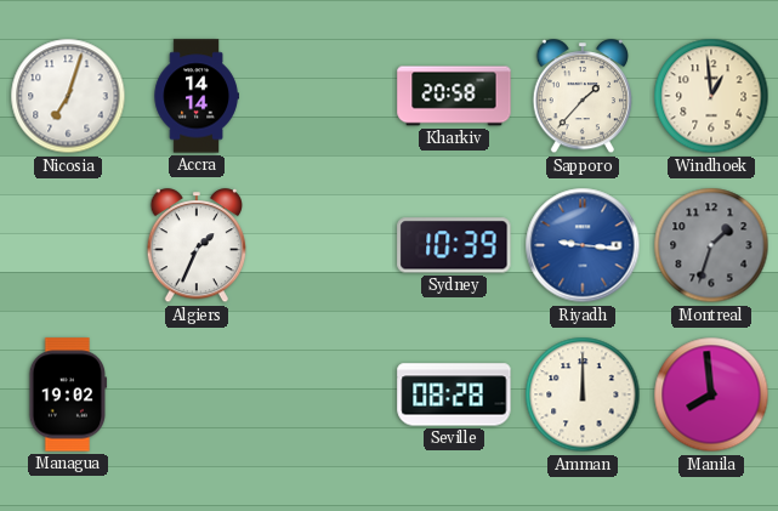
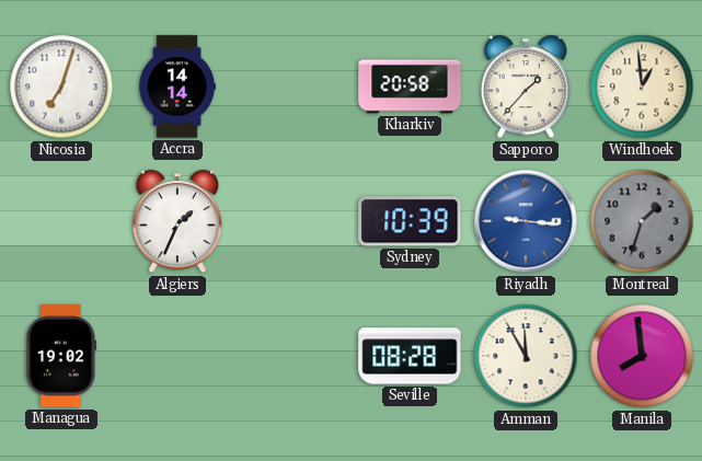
Amman: 12:00 -> 11:55
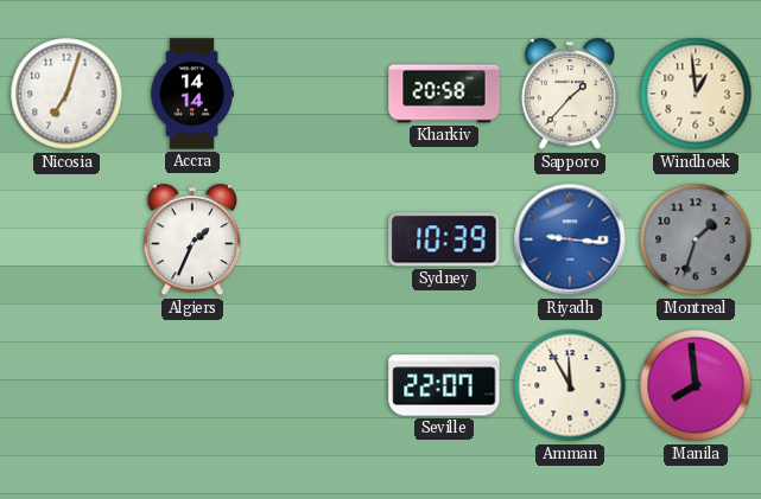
Managua: 19:02 -> none
Seville: 08:28 -> 22:07
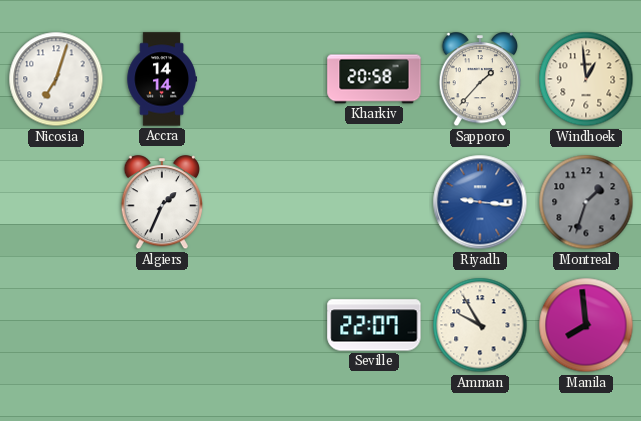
Sydney: 10:39 -> none
Amman: 11:55 -> 9:55
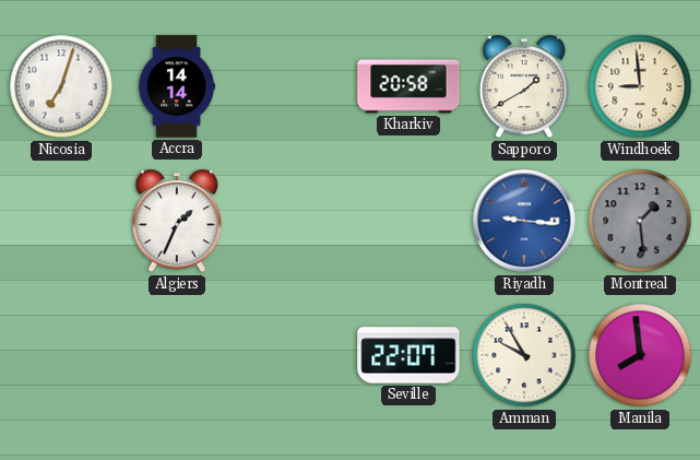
Sapporo: 1:37 -> 1:40
Windhoek: 12:59 -> 8:59
Montreal: 1:33 -> 1:29
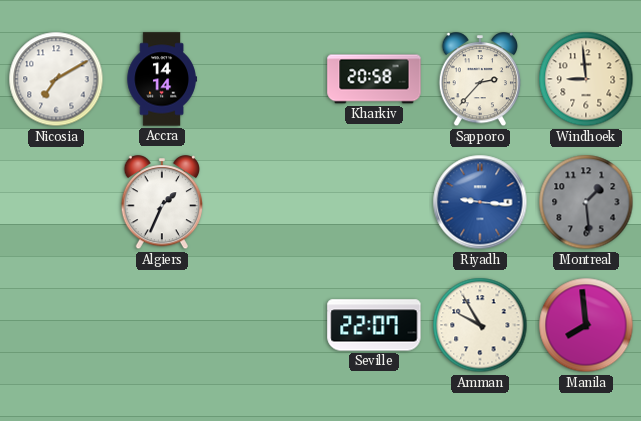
Nicosia: 7:03 -> 7:10
Sapporo: 1:40 -> 2:37
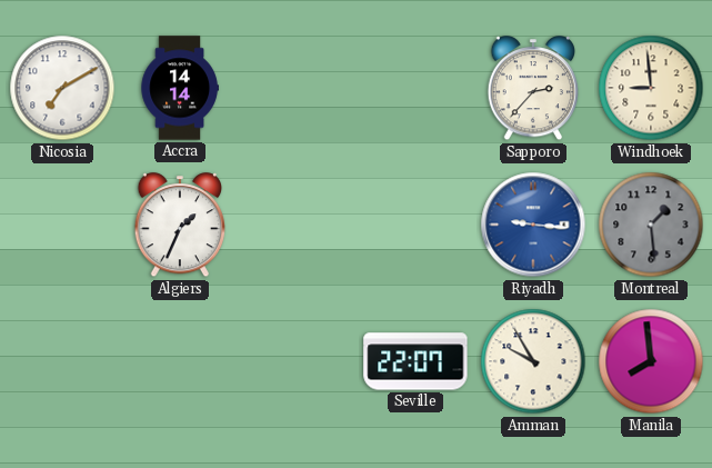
Kharkiv: 20:58 -> none
